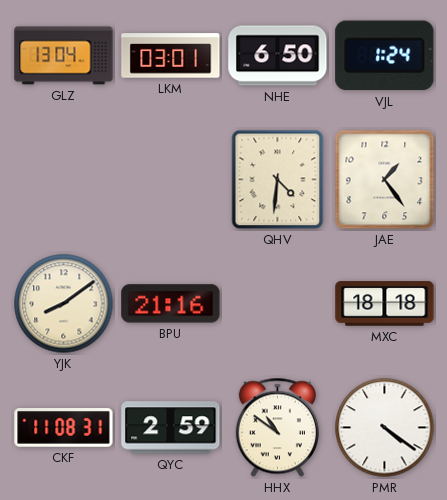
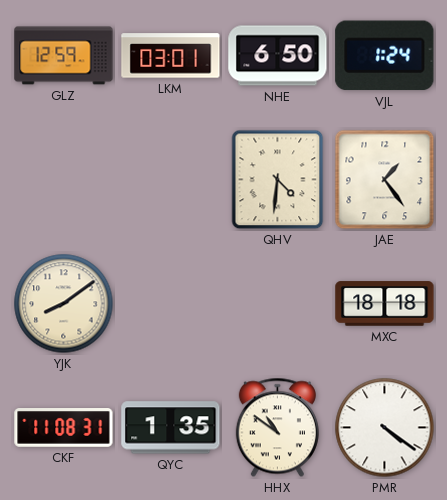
GLZ: 13:04 -> 12:59
BPU: 21:16 -> none
QYC: 2:59 -> 1:35
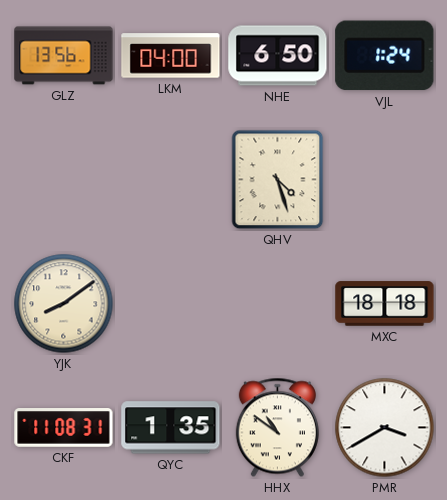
GLZ: 12:59 -> 13:56
LKM: 03:01 -> 04:00
QHV: 4:31 -> 4:27
JAE: 1:24 -> none
PMR: 4:21 -> 3:40
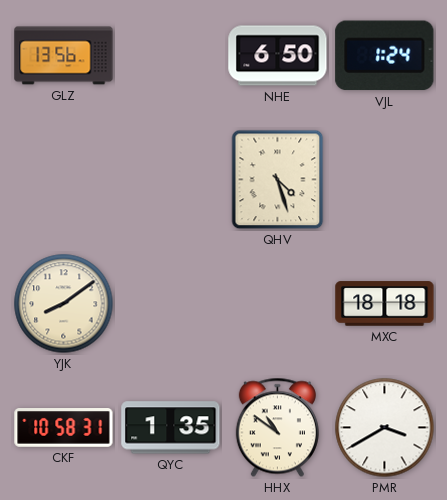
LKM: 04:00 -> none
CKF: 11:08 -> 10:58
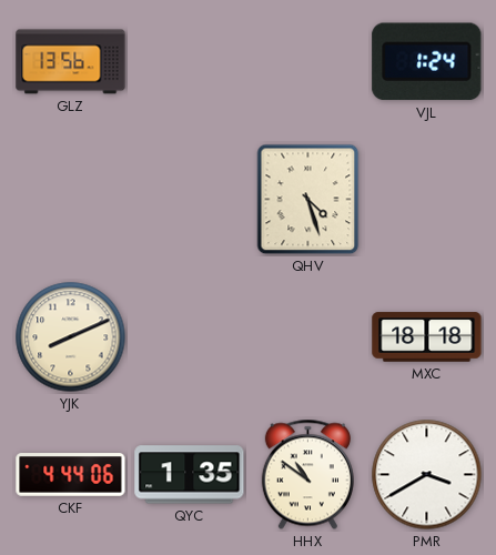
NHE: 6:50 -> none
YJK: 8:09 -> 8:11
CKF: 10:58 -> 4:44
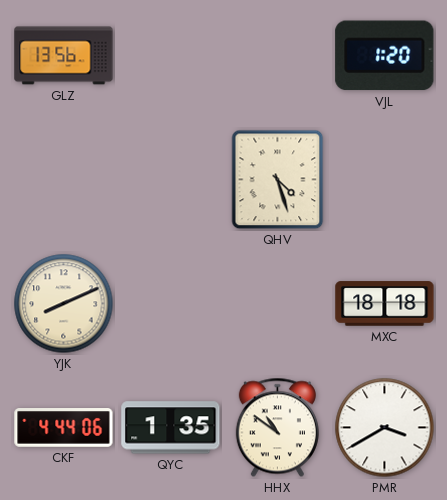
VJL: 1:24 -> 1:20
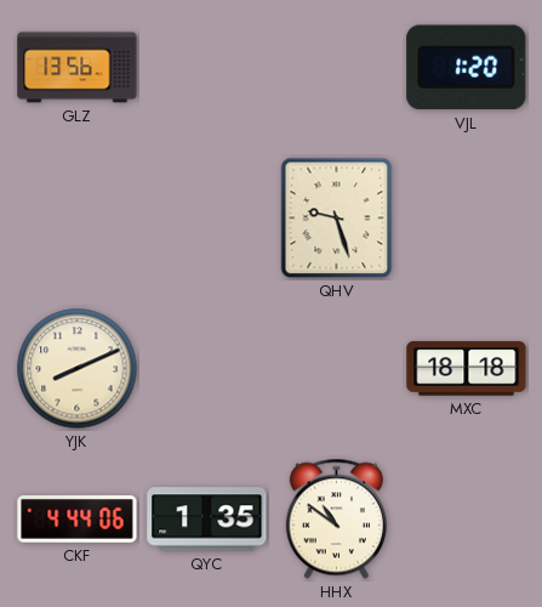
QHV: 4:27 -> 9:27
PMR: 3:40 -> none
